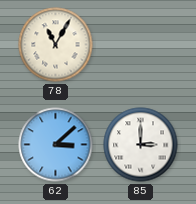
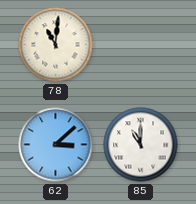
78: 11:05 -> 11:01
85: 3:00 -> 11:00
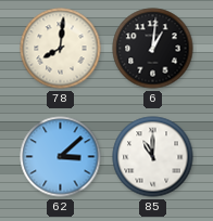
78: 11:01 -> 8:01
6: none -> 1:01
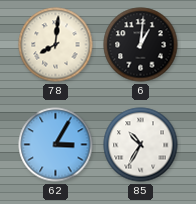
62: 3:08 -> 3:05
85: 11:00 -> 10:35
